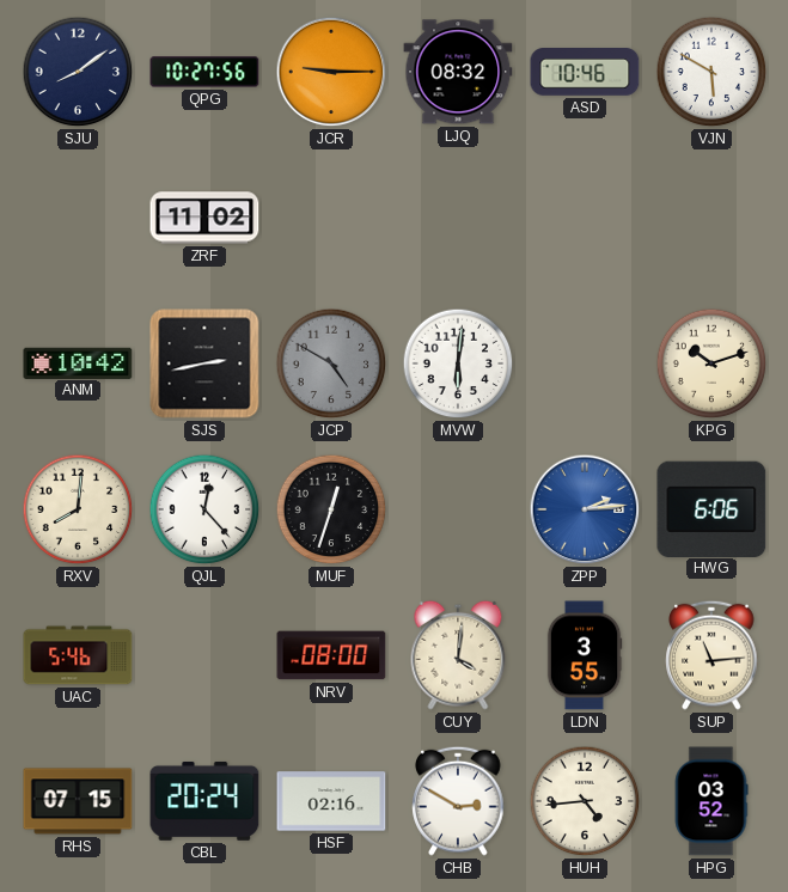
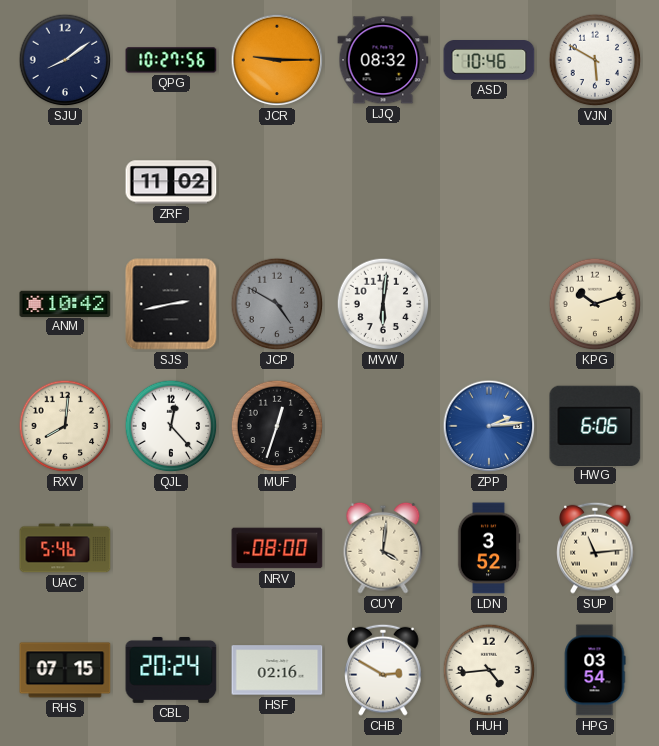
LDN: 3:55 -> 3:52
HPG: 03:52 -> 03:54
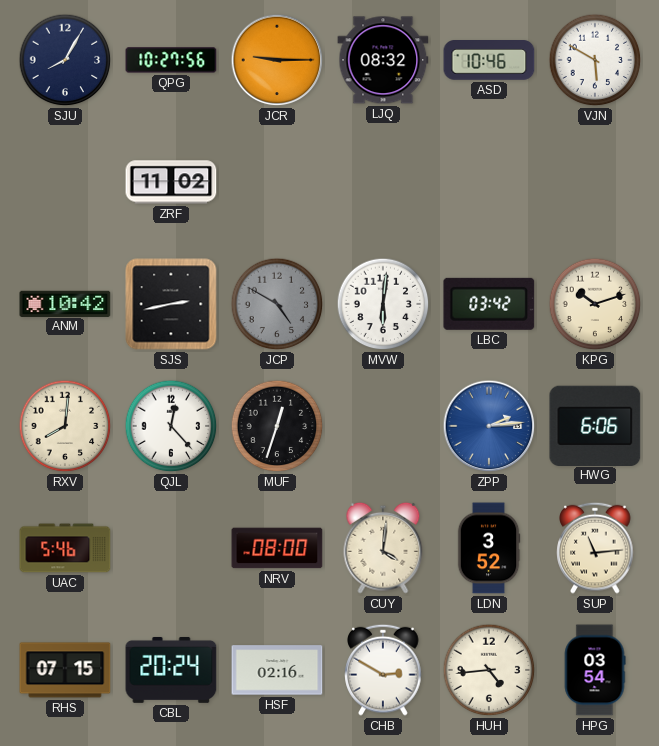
SJU: 8:09 -> 8:05
LBC: none -> 03:42
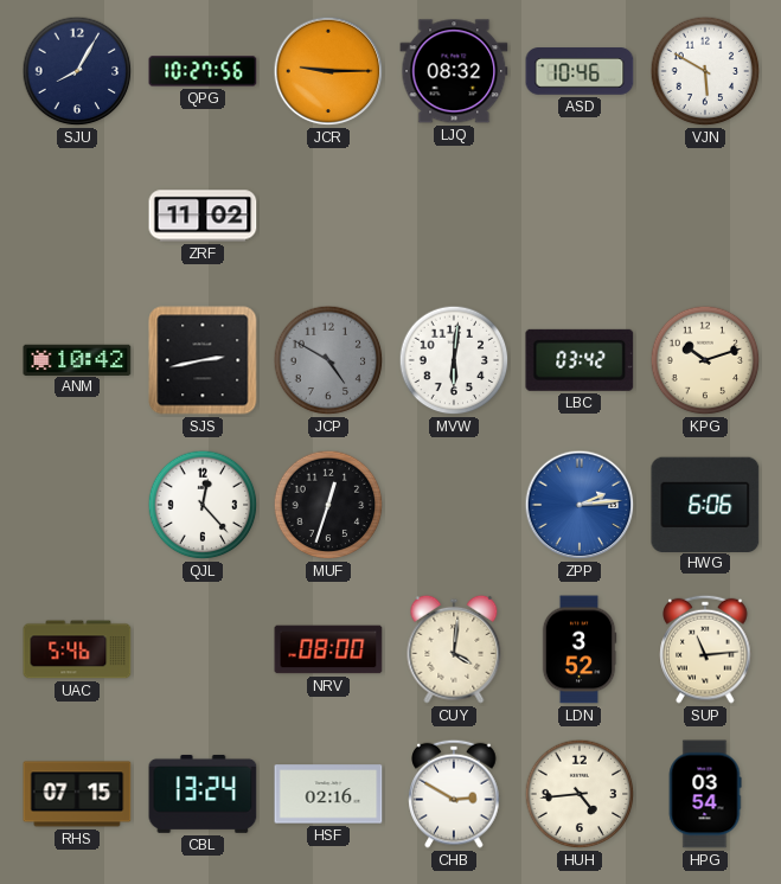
RXV: 8:01 -> none
CBL: 20:24 -> 13:24
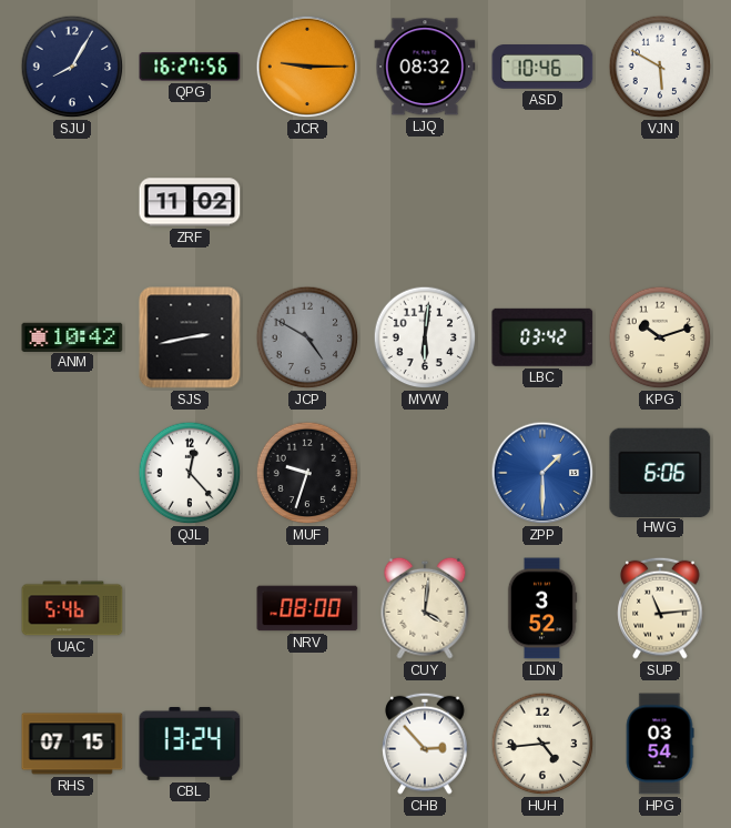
QPG: 10:27 -> 16:27
MUF: 12:33 -> 9:33
ZPP: 2:14 -> 1:30
HSF: 02:16 -> none
CHB: 2:50 -> 2:53
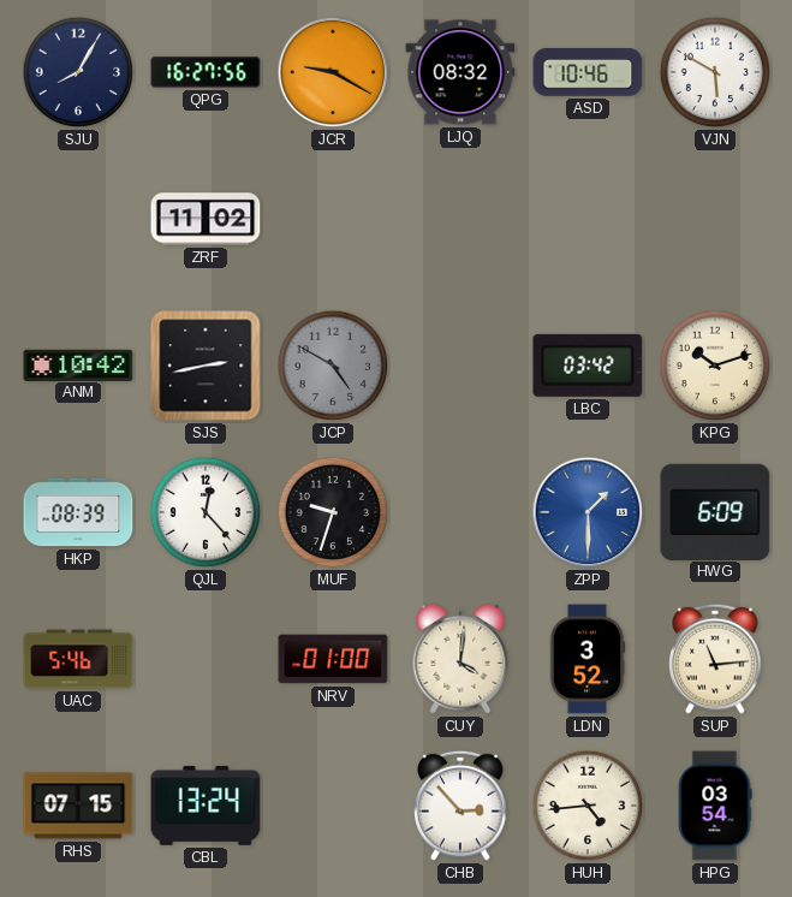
JCR: 9:15 -> 9:20
MVW: 6:01 -> none
HKP: none -> 08:39
HWG: 6:06 -> 6:09
NRV: 08:00 -> 01:00
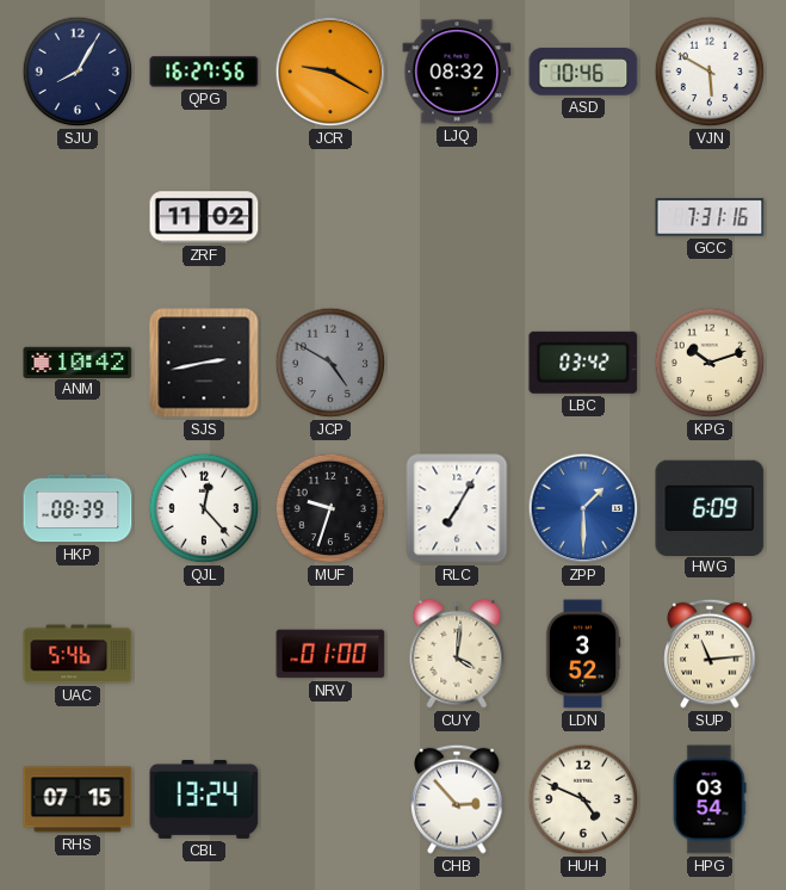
GCC: none -> 7:31
RLC: none -> 7:05
HUH: 4:44 -> 4:49
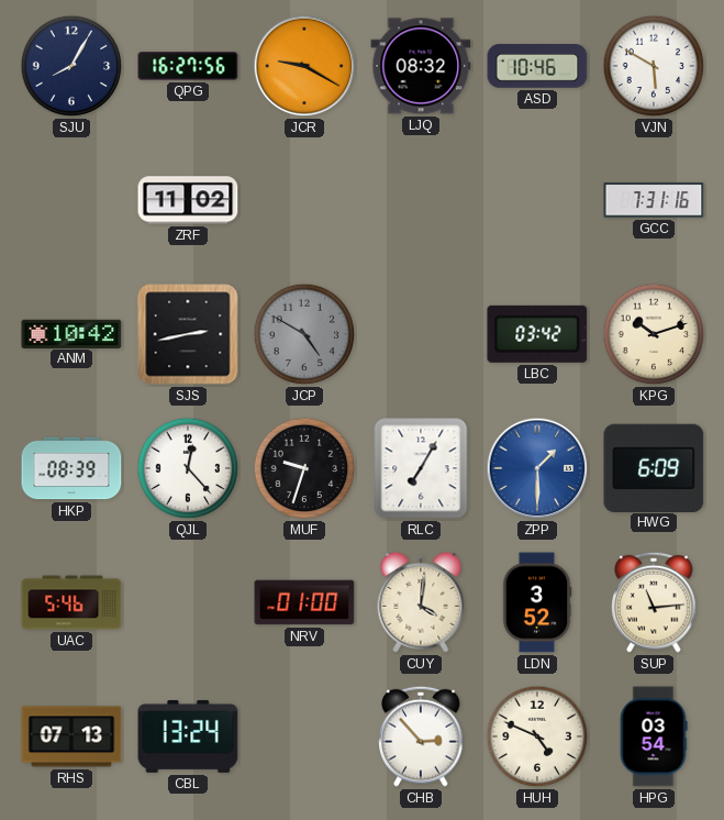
RHS: 07:15 -> 07:13
